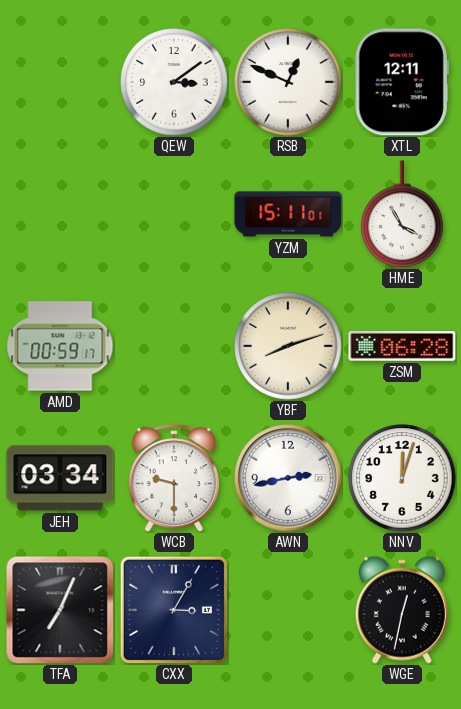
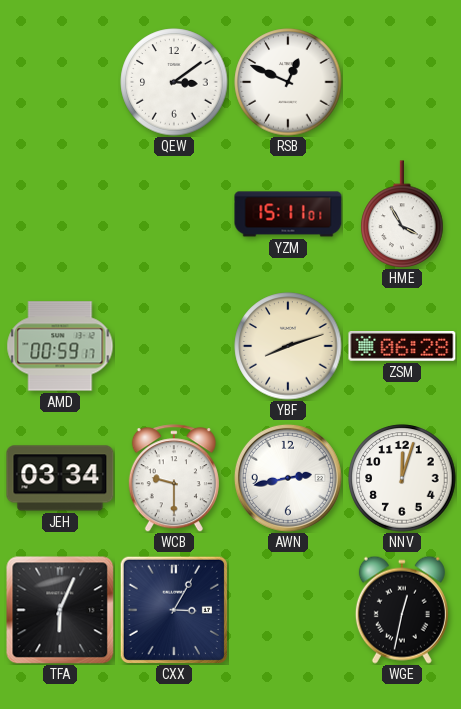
XTL: 12:11 -> none
TFA: 7:04 -> 6:04
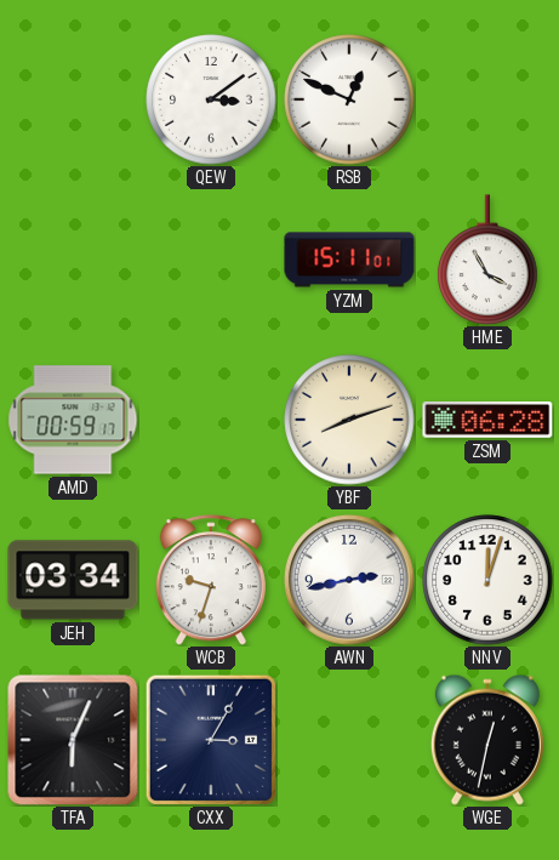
WCB: 9:30 -> 9:33
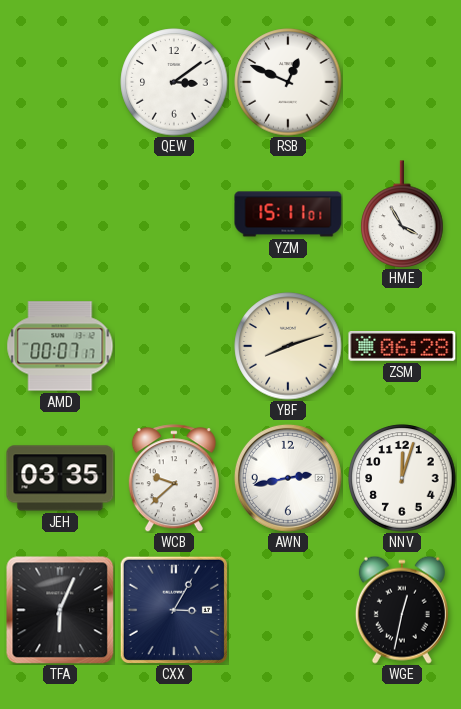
AMD: 00:59 -> 00:07
JEH: 03:34 -> 03:35
WCB: 9:33 -> 9:38
